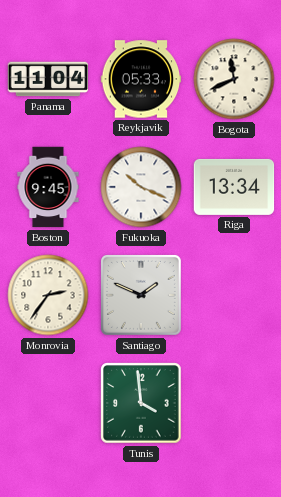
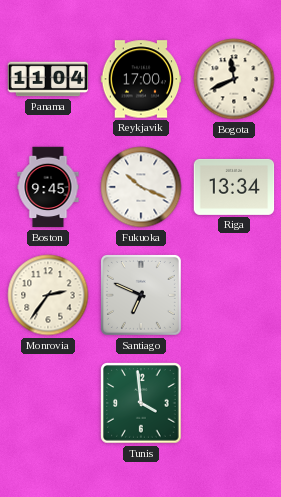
Reykjavik: 05:33 -> 17:00
Santiago: 1:49 -> 6:49
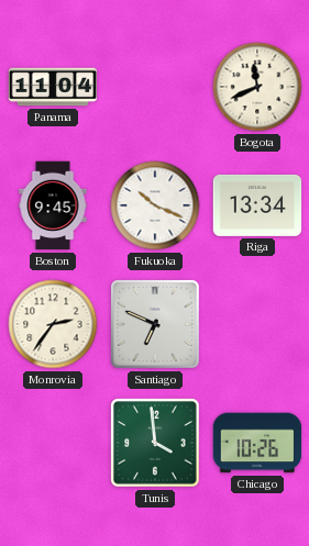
Reykjavik: 17:00 -> none
Chicago: none -> 10:26
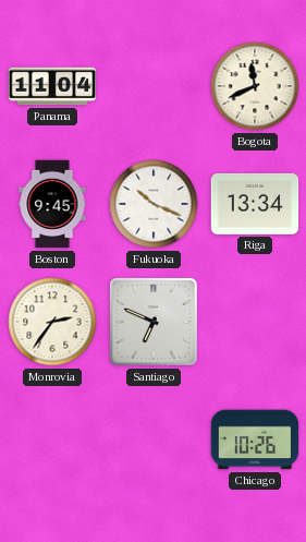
Tunis: 3:59 -> none
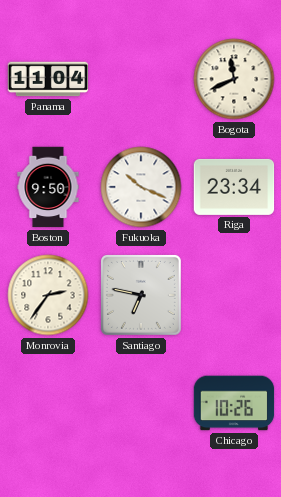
Boston: 9:45 -> 9:50
Riga: 13:34 -> 23:34
Santiago: 6:49 -> 6:47
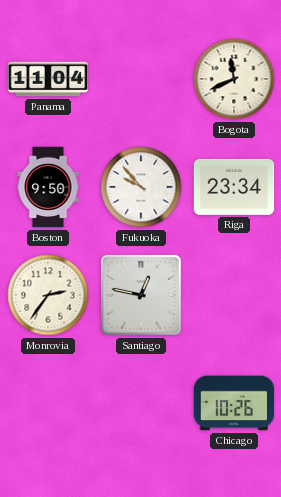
Fukuoka: 10:19 -> 9:53
Santiago: 6:47 -> 12:47
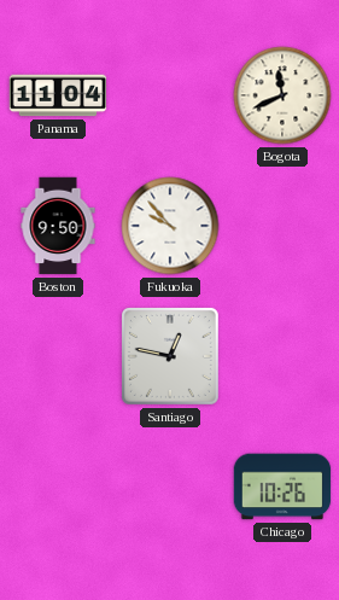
Riga: 23:34 -> none
Monrovia: 2:36 -> none
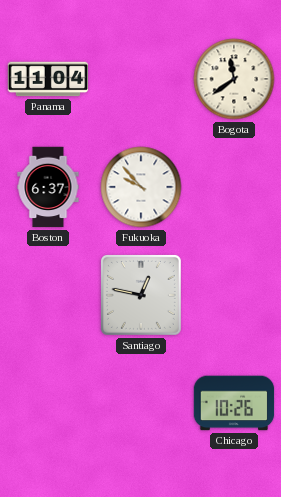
Bogota: 11:41 -> 11:39
Boston: 9:50 -> 6:37
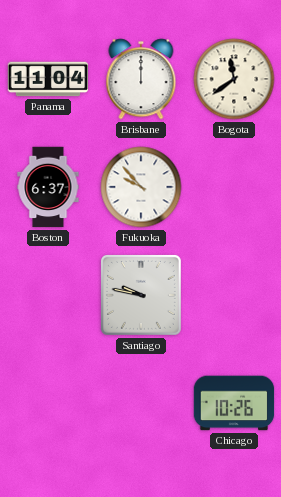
Brisbane: none -> 12:00
Santiago: 12:47 -> 9:47
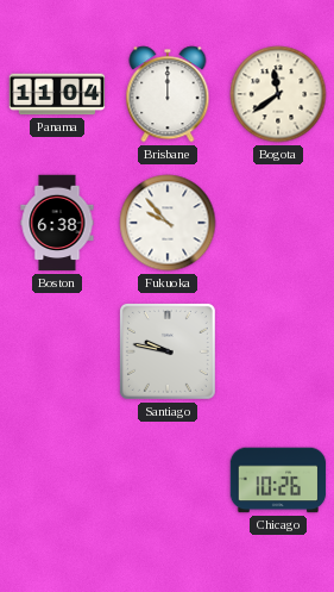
Boston: 6:37 -> 6:38
